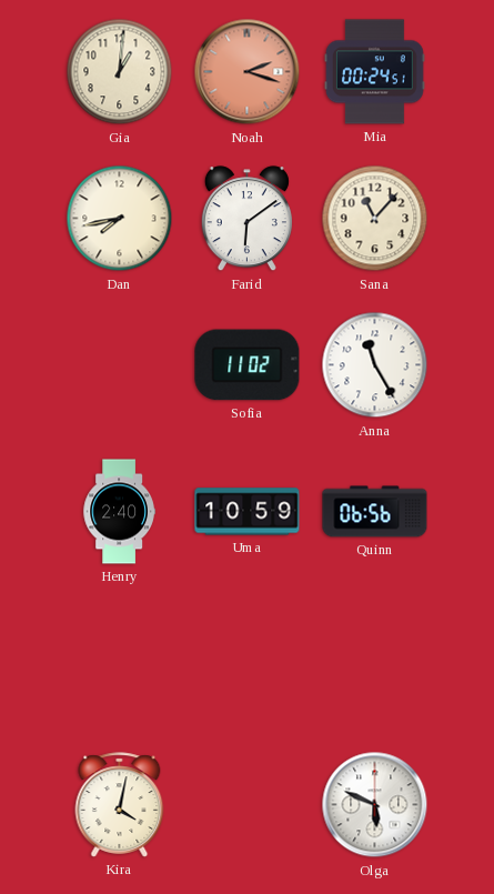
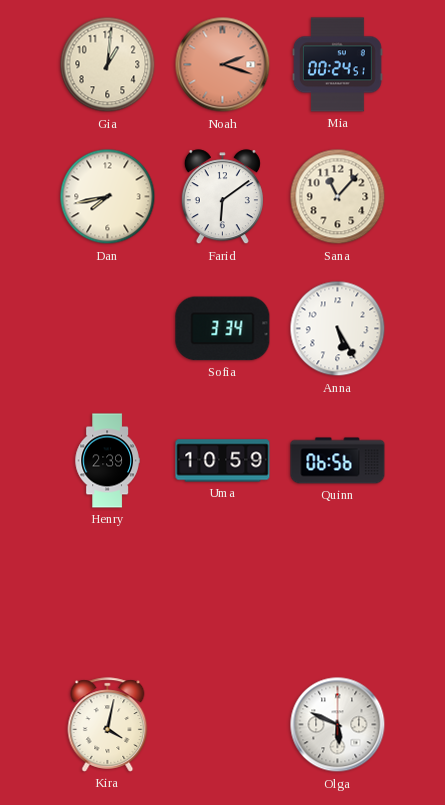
Sofia: 11:02 -> 3:34
Anna: 11:25 -> 5:25
Henry: 2:40 -> 2:39
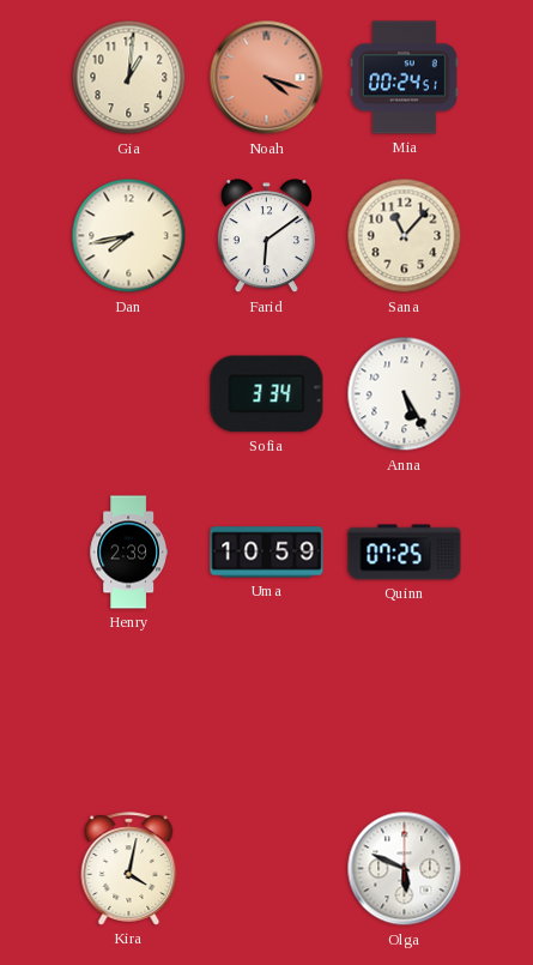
Noah: 2:18 -> 4:18
Quinn: 06:56 -> 07:25
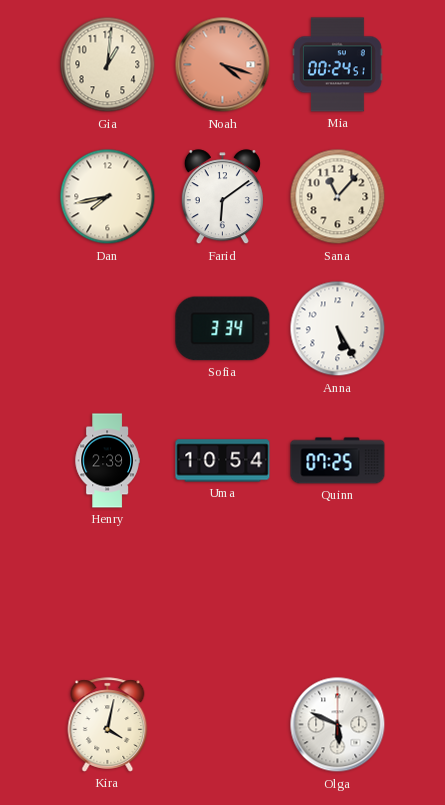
Uma: 10:59 -> 10:54
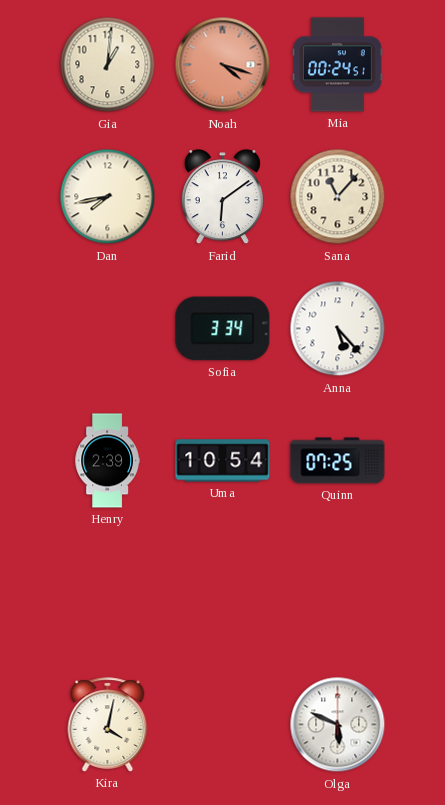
Anna: 5:25 -> 5:23
